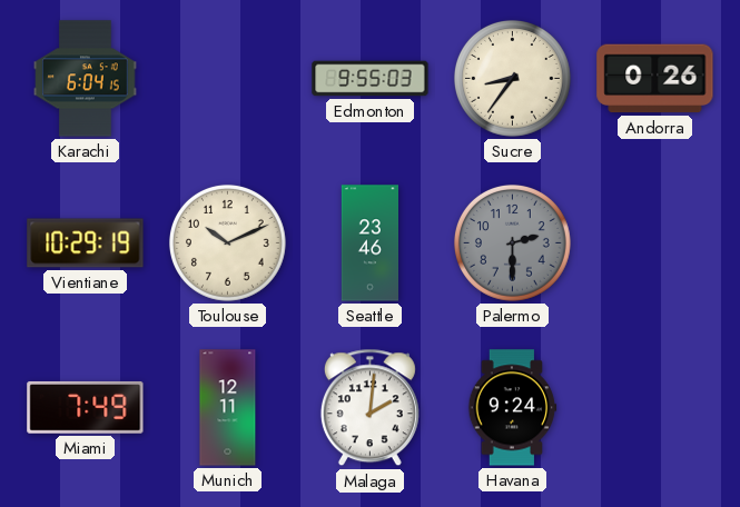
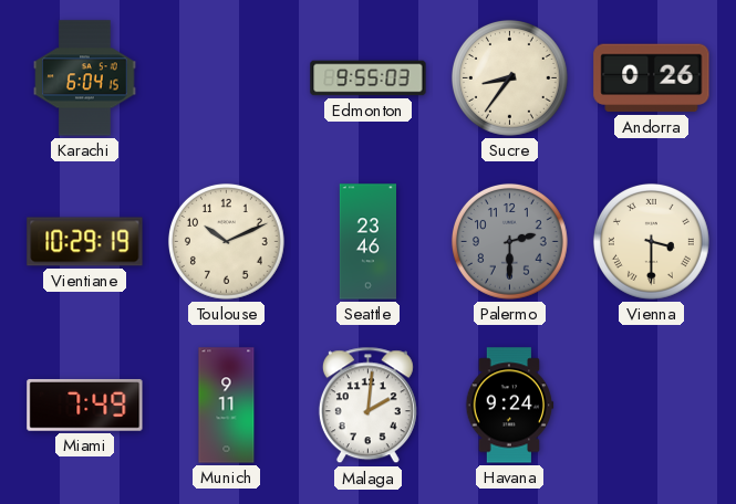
Vienna: none -> 3:30
Munich: 12:11 -> 9:11
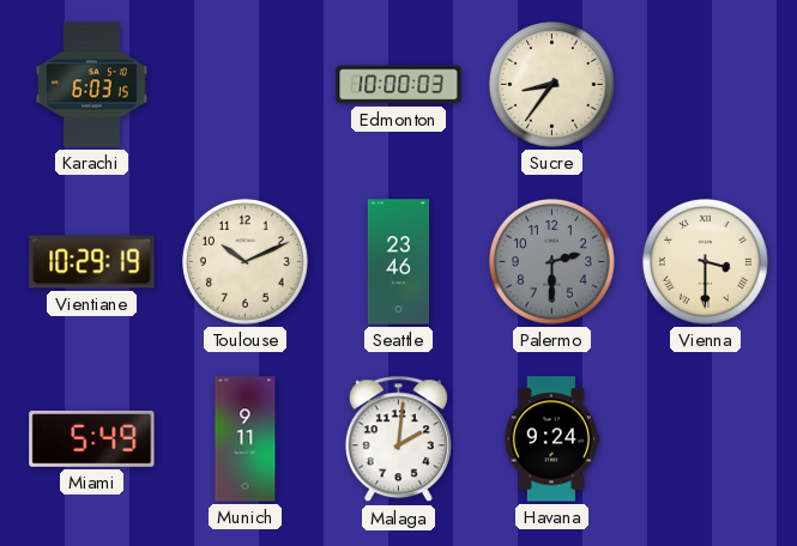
Karachi: 6:04 -> 6:03
Edmonton: 9:55 -> 10:00
Andorra: 0:26 -> none
Miami: 7:49 -> 5:49
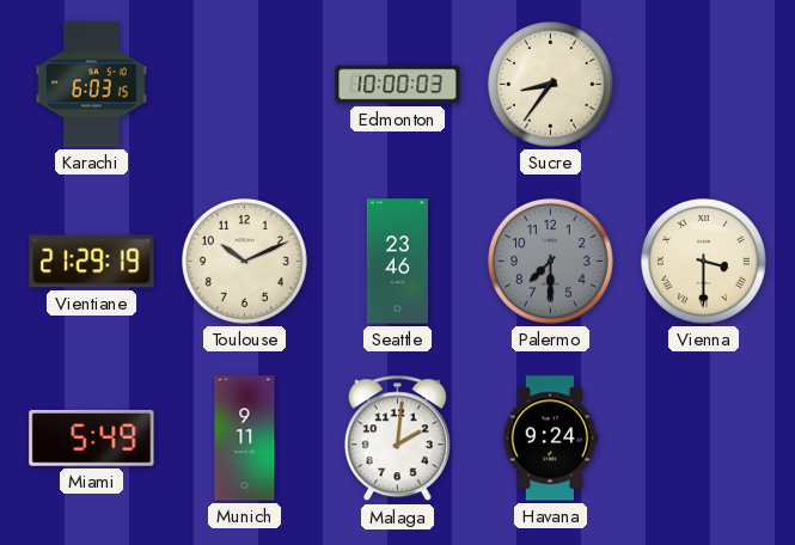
Vientiane: 10:29 -> 21:29
Palermo: 2:30 -> 7:30
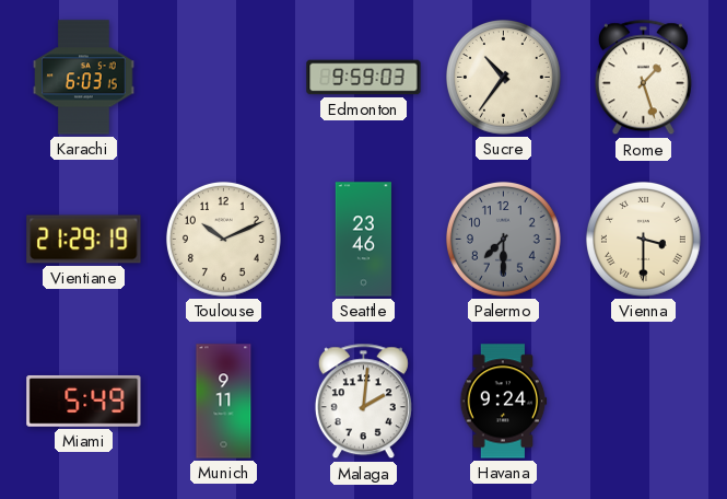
Edmonton: 10:00 -> 9:59
Sucre: 8:36 -> 10:36
Rome: none -> 1:27
